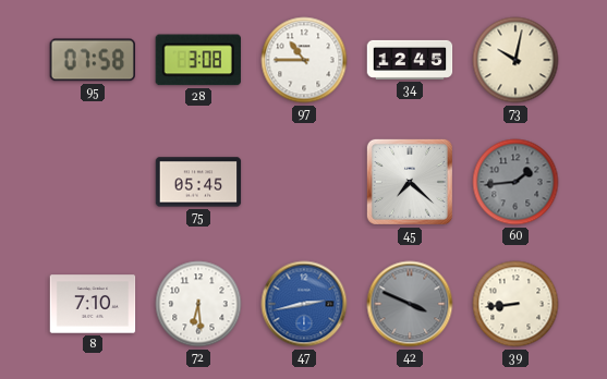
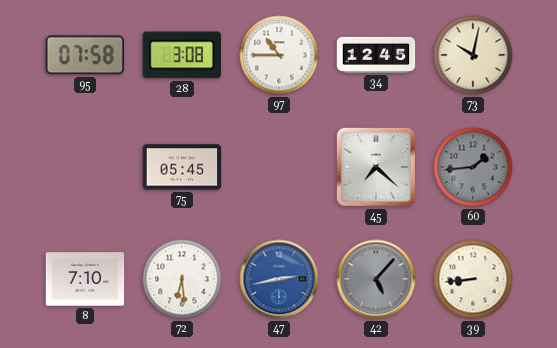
42: 3:49 -> 5:07
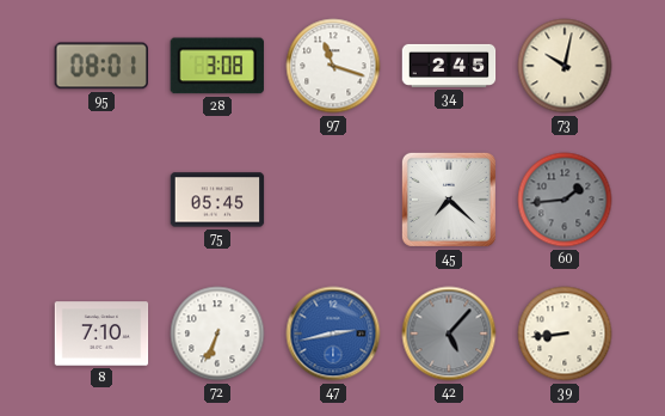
95: 07:58 -> 08:01
97: 10:45 -> 11:18
34: 12:45 -> 2:45
72: 6:29 -> 6:34
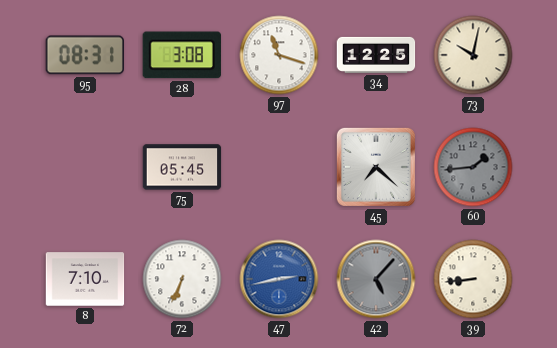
95: 08:01 -> 08:31
34: 2:45 -> 12:25
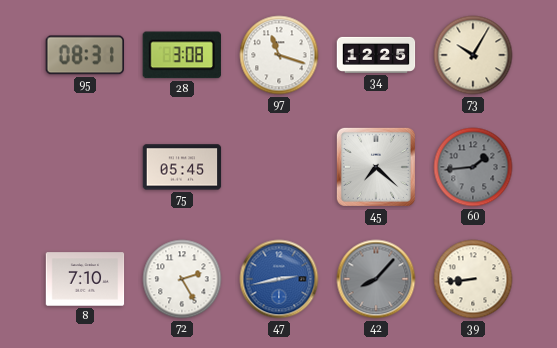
73: 10:02 -> 10:05
72: 6:34 -> 2:25
42: 5:07 -> 8:07
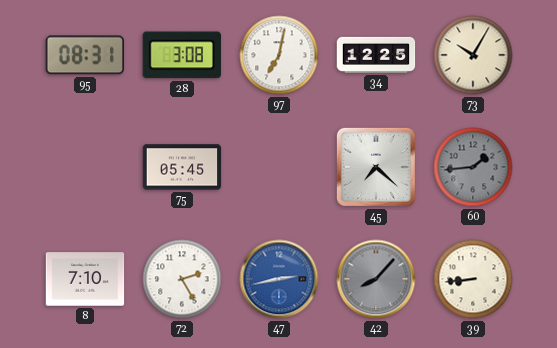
97: 11:18 -> 7:02
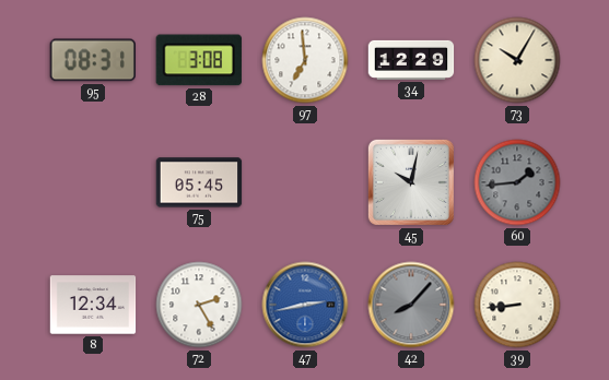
97: 7:02 -> 6:59
34: 12:25 -> 12:29
45: 7:22 -> 10:02
8: 7:10 -> 12:34
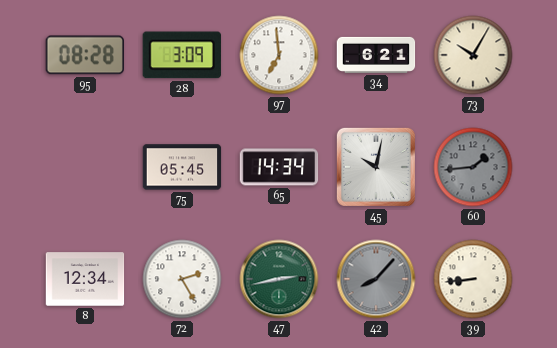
95: 08:31 -> 08:28
28: 3:08 -> 3:09
34: 12:29 -> 6:21
65: none -> 14:34
47 dial: blue -> green
